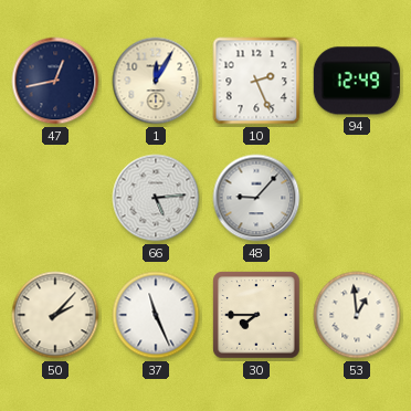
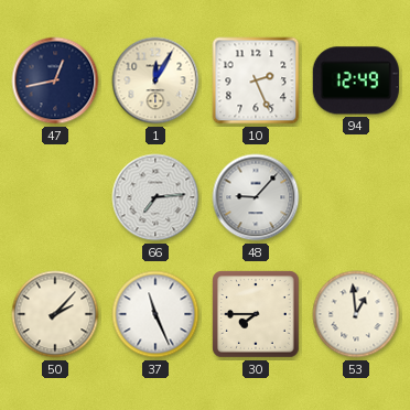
66: 5:14 -> 7:14
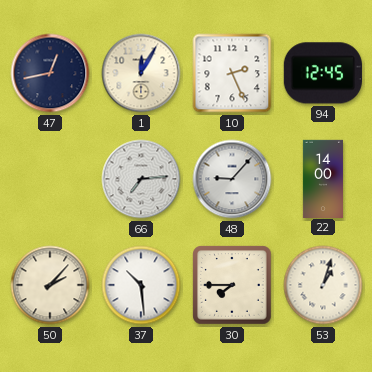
94: 12:49 -> 12:45
22: none -> 14:00
37: 11:26 -> 10:29
53: 12:59 -> 1:03
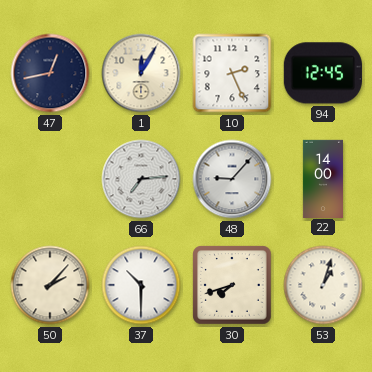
37: 10:29 -> 10:30
30: 7:45 -> 7:42
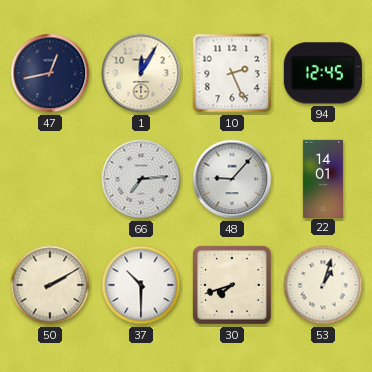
22: 14:00 -> 14:01
50: 2:07 -> 2:10
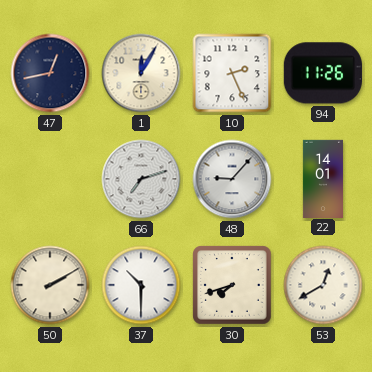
94: 12:45 -> 11:26
66: 7:14 -> 7:12
53: 1:03 -> 12:40
